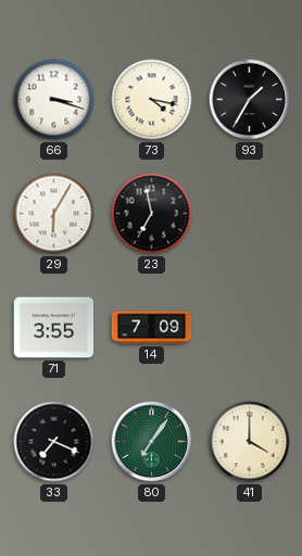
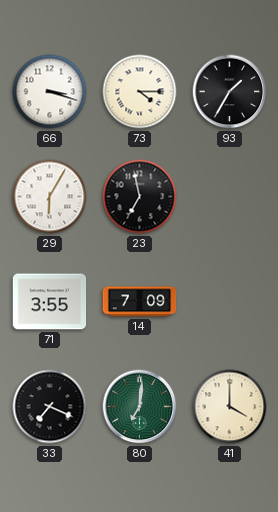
73: 4:17 -> 4:15
80: 7:06 -> 7:01
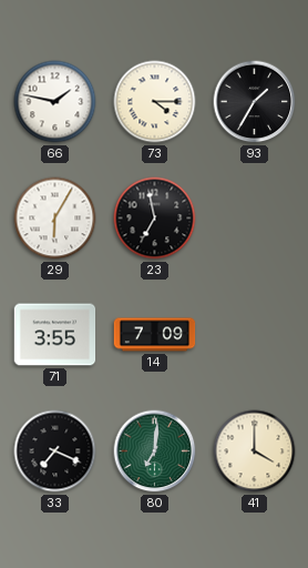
66: 3:18 -> 1:47
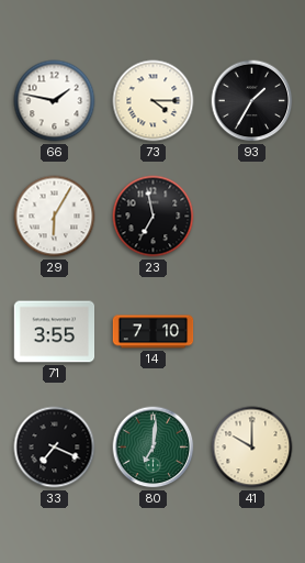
14: 7:09 -> 7:10
41: 4:00 -> 10:00
